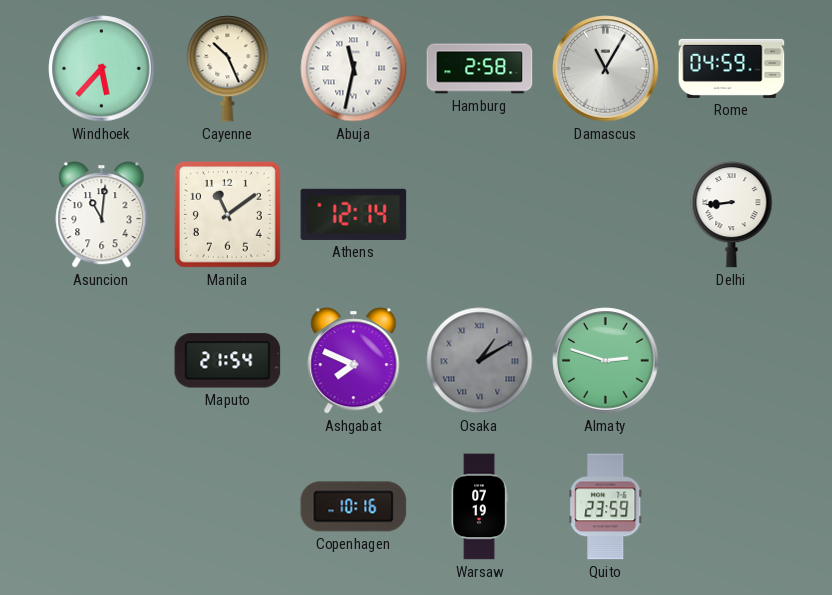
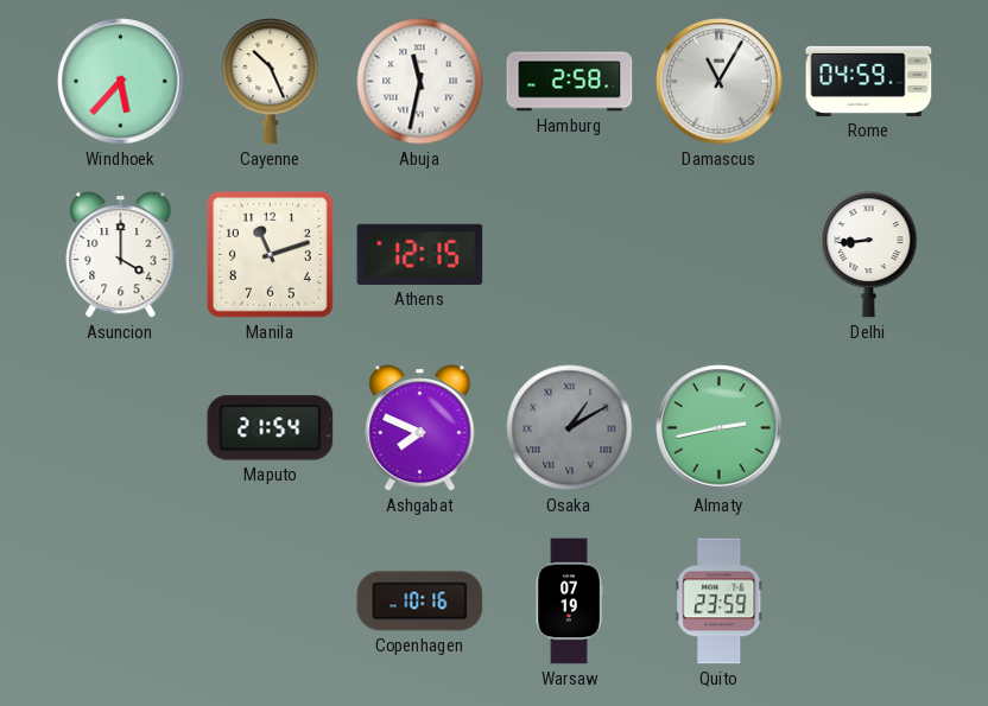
Asuncion: 11:01 -> 4:00
Manila: 11:09 -> 11:12
Athens: 12:14 -> 12:15
Almaty: 2:48 -> 2:43
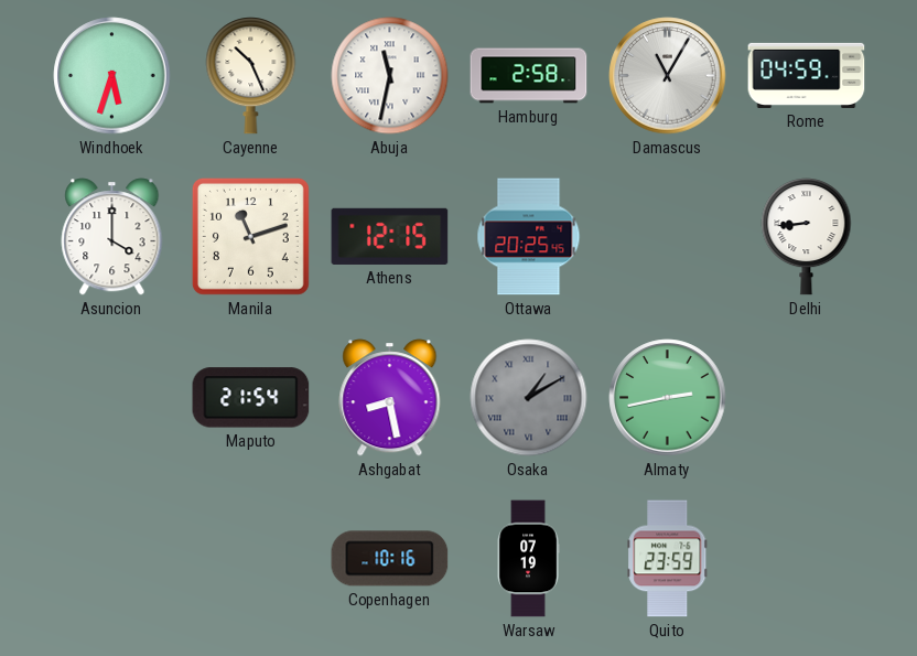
Windhoek: 5:37 -> 5:33
Ottawa: none -> 20:25
Ashgabat: 7:49 -> 8:28
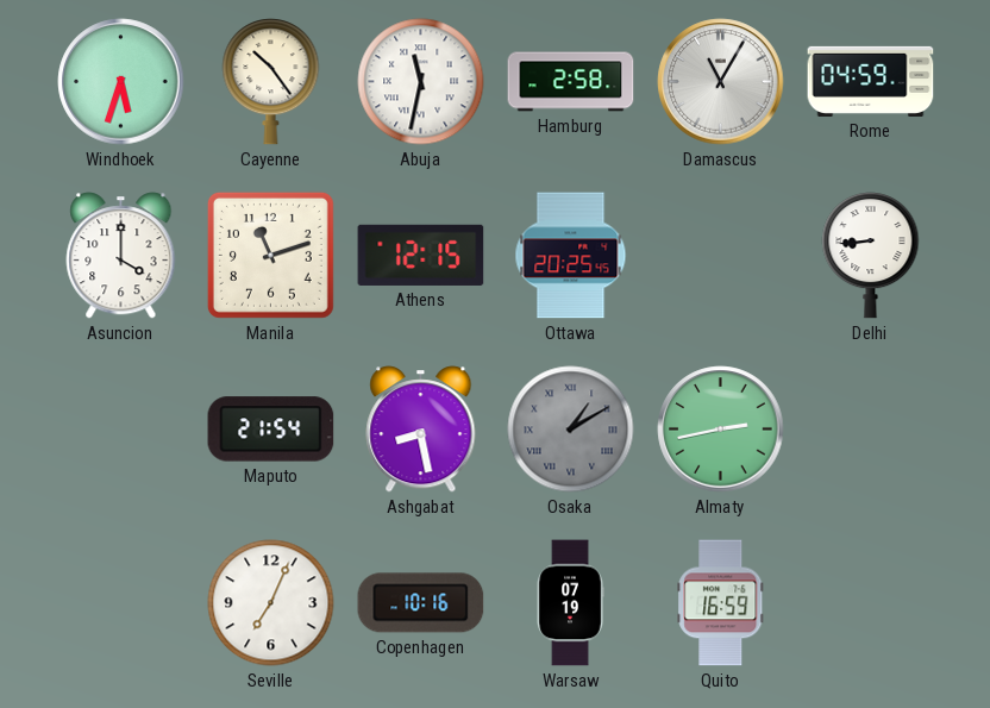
Cayenne: 10:26 -> 10:24
Seville: none -> 7:04
Quito: 23:59 -> 16:59
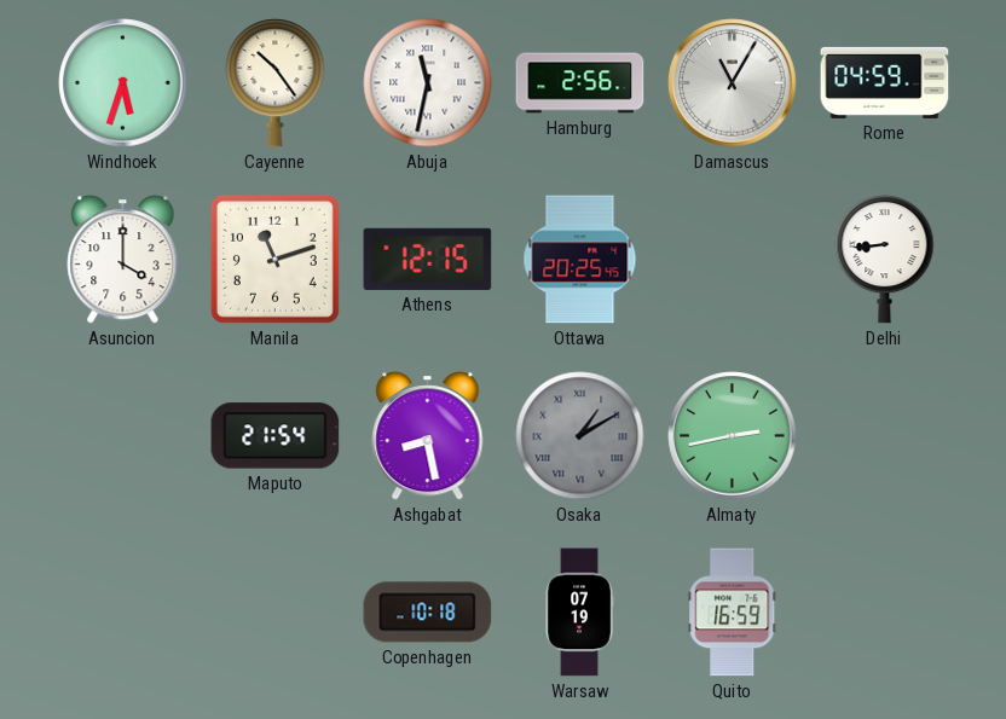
Hamburg: 2:58 -> 2:56
Seville: 7:04 -> none
Copenhagen: 10:16 -> 10:18
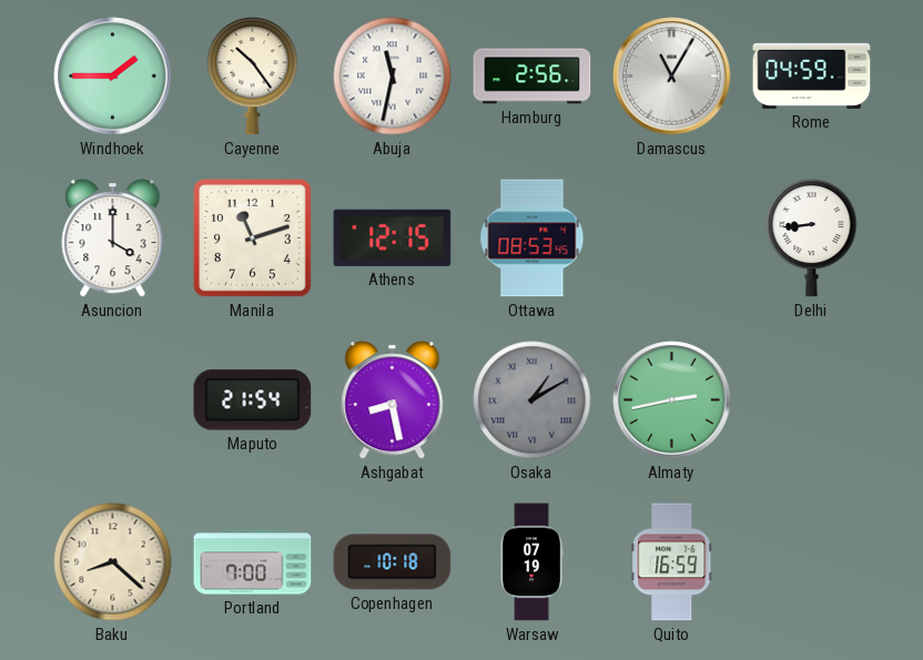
Windhoek: 5:33 -> 1:45
Ottawa: 20:25 -> 08:53
Baku: none -> 8:22
Portland: none -> 7:00
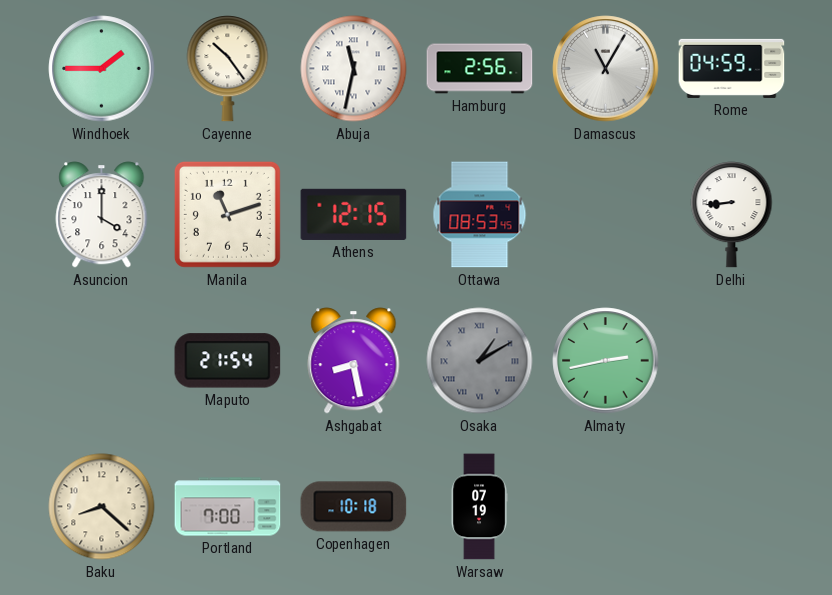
Quito: 16:59 -> none
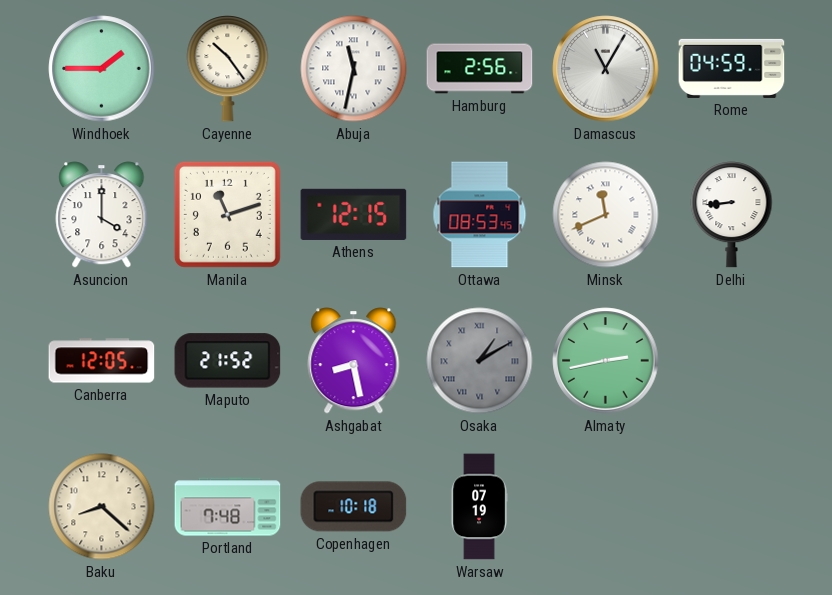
Minsk: none -> 11:41
Canberra: none -> 12:05
Maputo: 21:54 -> 21:52
Portland: 7:00 -> 7:48
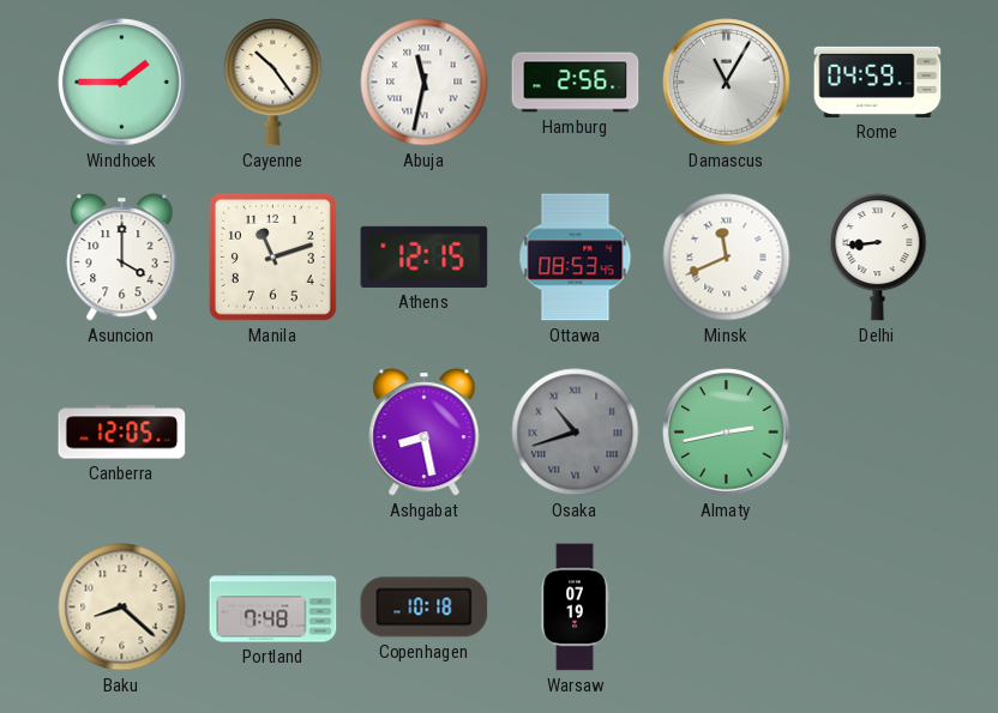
Maputo: 21:52 -> none
Osaka: 1:10 -> 10:42
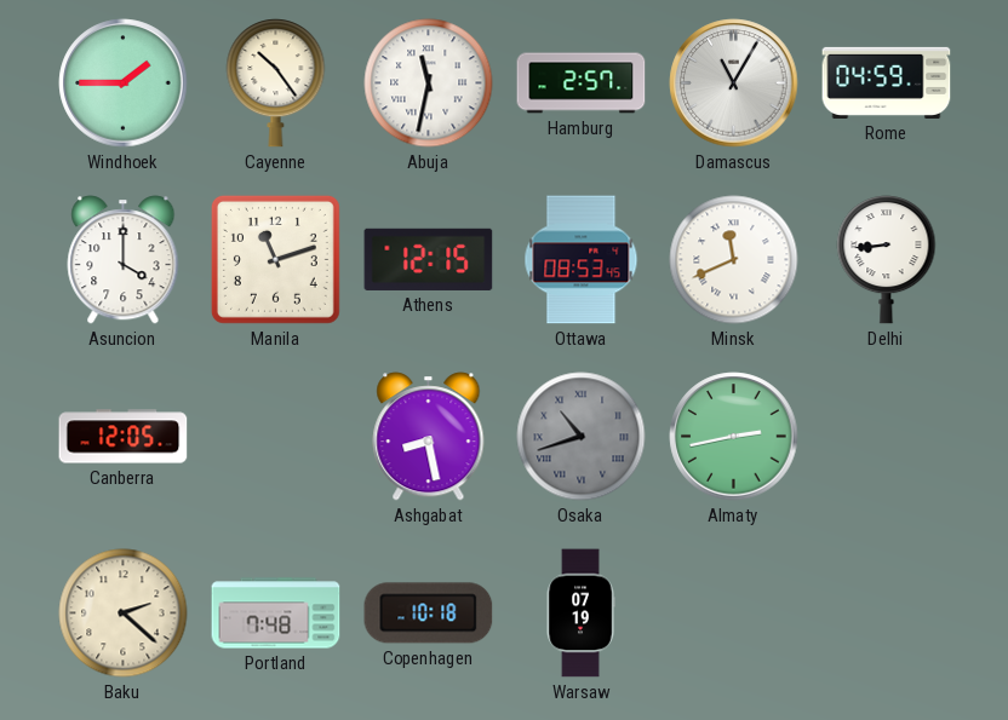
Hamburg: 2:56 -> 2:57
Baku: 8:22 -> 2:22
